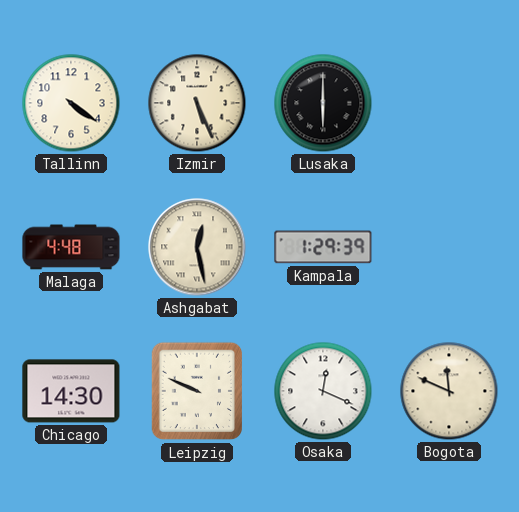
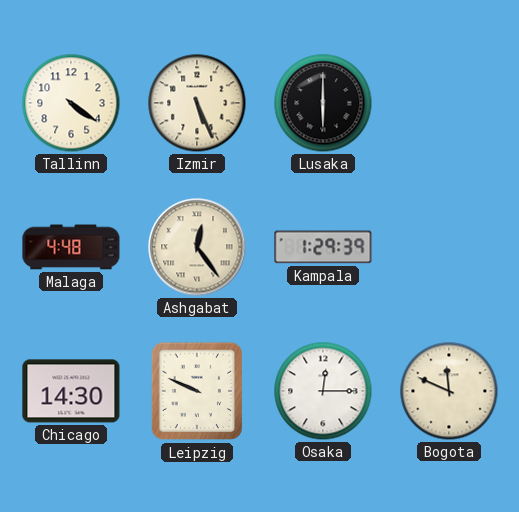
Ashgabat: 12:28 -> 12:24
Osaka: 12:19 -> 12:15
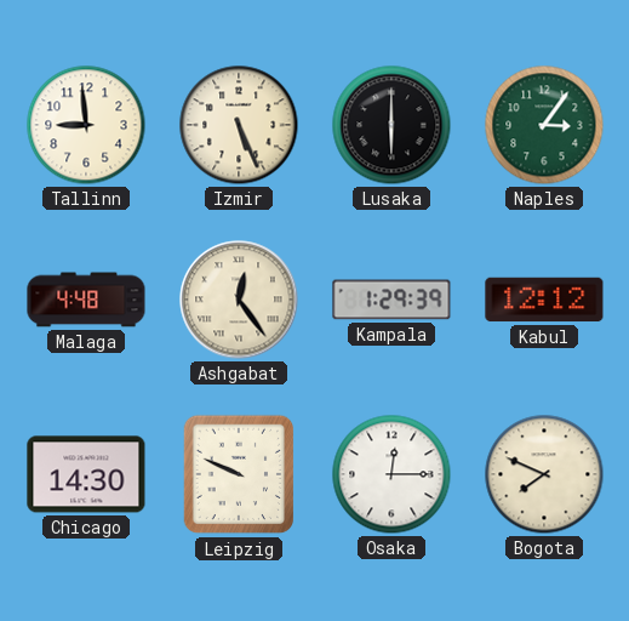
Tallinn: 4:21 -> 8:59
Naples: none -> 3:06
Kabul: none -> 12:12
Bogota: 11:49 -> 7:49
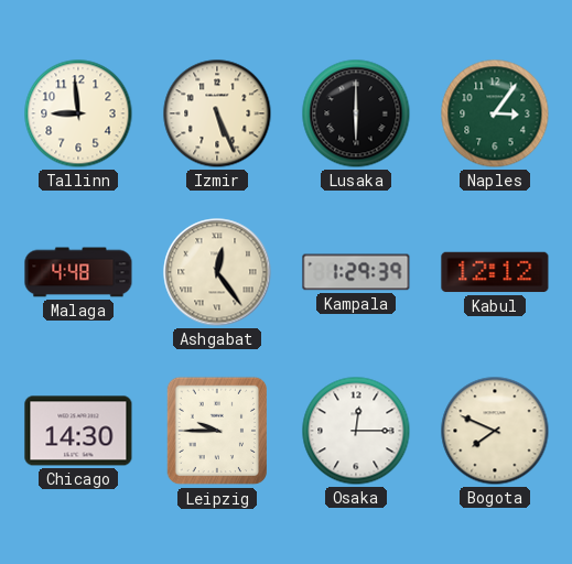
Leipzig: 9:49 -> 9:45
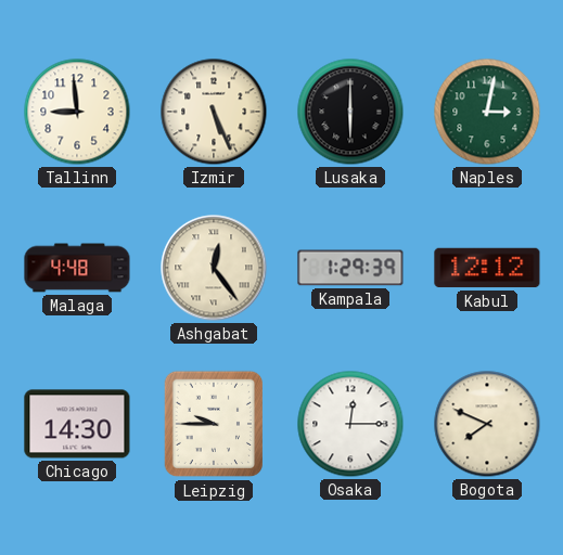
Naples: 3:06 -> 3:02
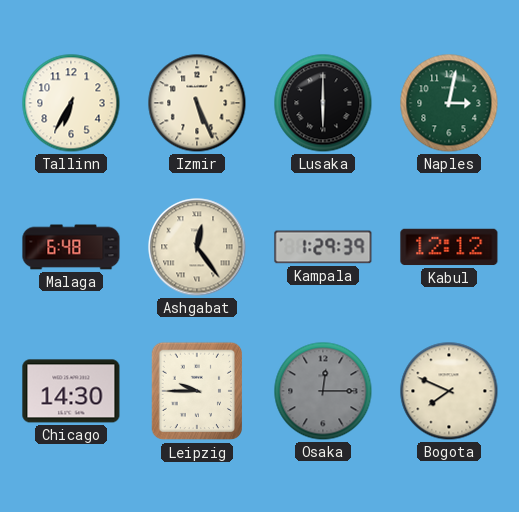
Tallinn: 8:59 -> 6:35
Malaga: 4:48 -> 6:48
Osaka dial: white -> grey
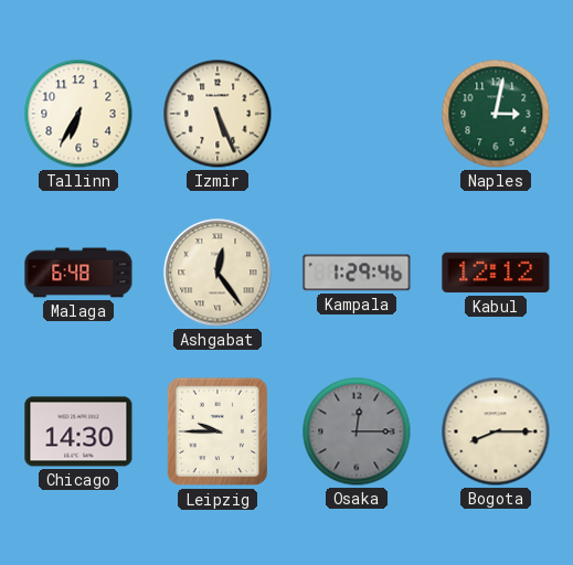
Lusaka: 6:00 -> none
Kampala: 1:29:39 -> 1:29:46
Bogota: 7:49 -> 8:15
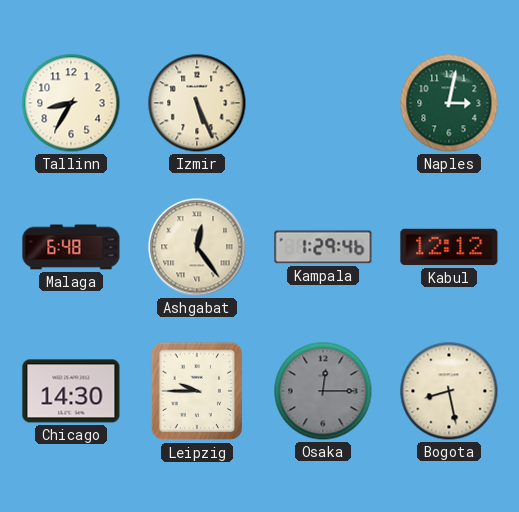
Tallinn: 6:35 -> 8:35
Bogota: 8:15 -> 8:28
